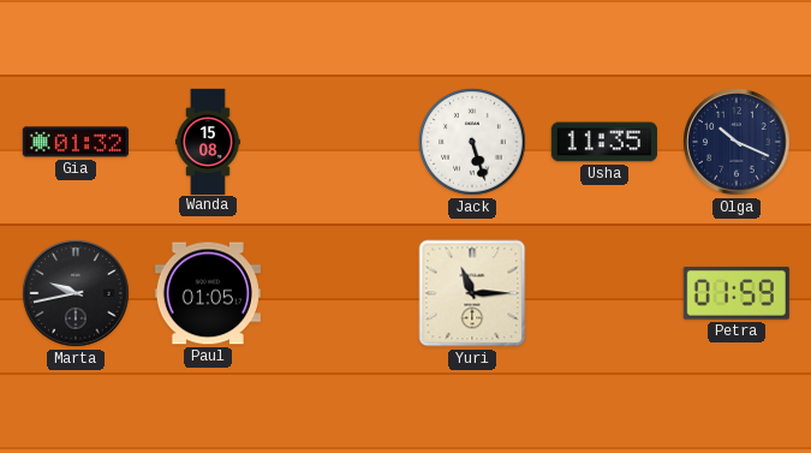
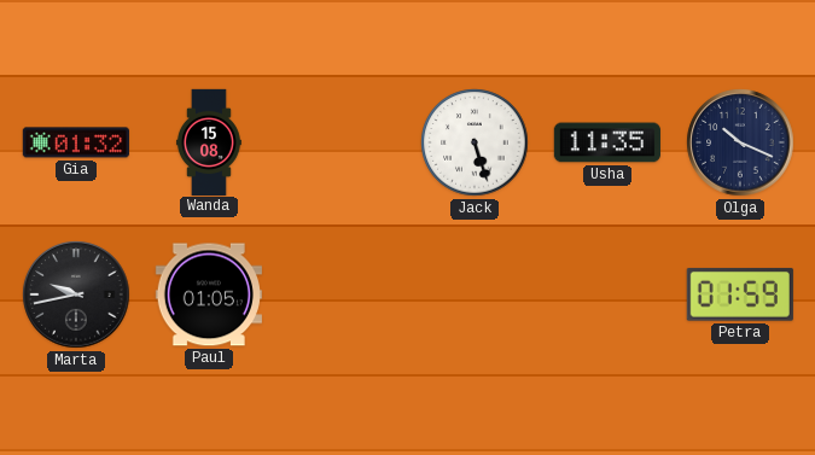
Yuri: 11:15 -> none
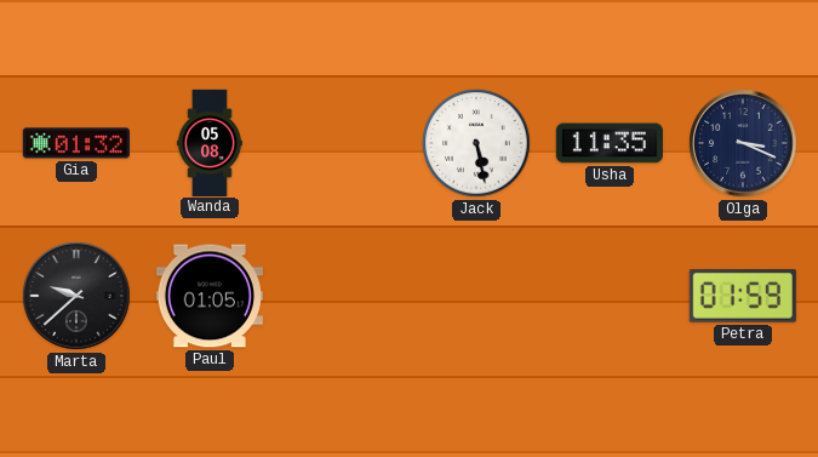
Wanda: 15:08 -> 05:08
Jack: 5:27 -> 5:28
Olga: 10:19 -> 3:19
Marta: 9:43 -> 9:38
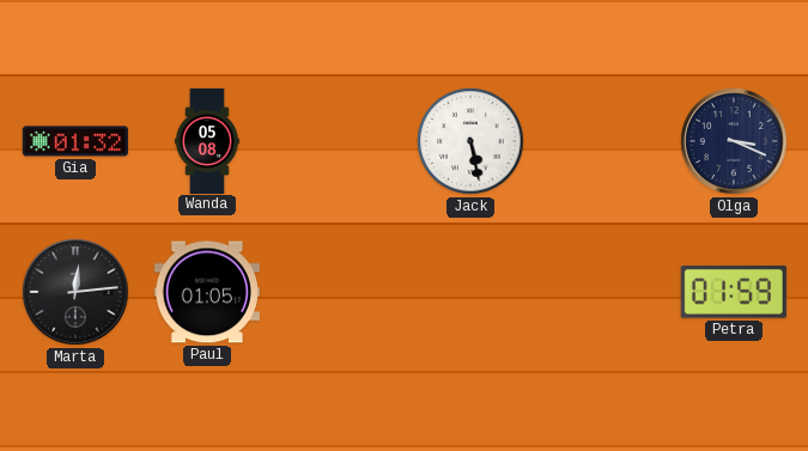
Usha: 11:35 -> none
Marta: 9:38 -> 12:14
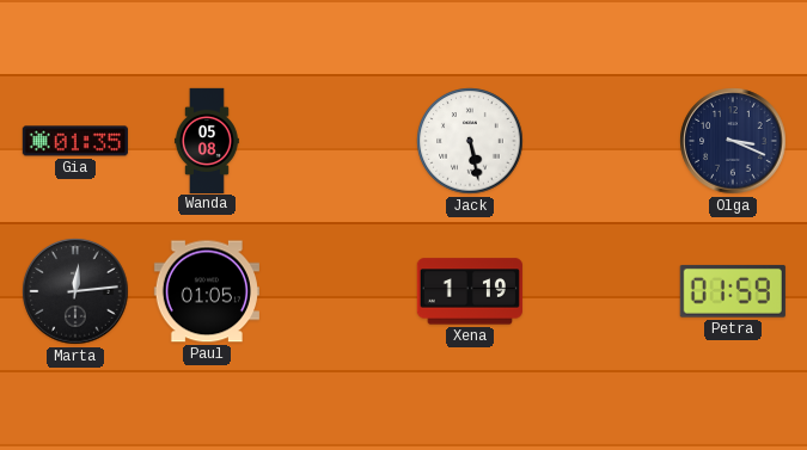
Gia: 01:32 -> 01:35
Xena: none -> 1:19
